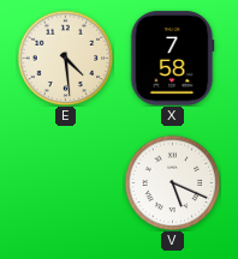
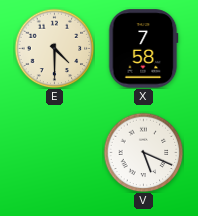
E: 4:29 -> 4:30
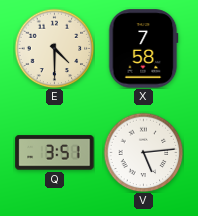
Q: none -> 3:51
V: 5:19 -> 5:14
